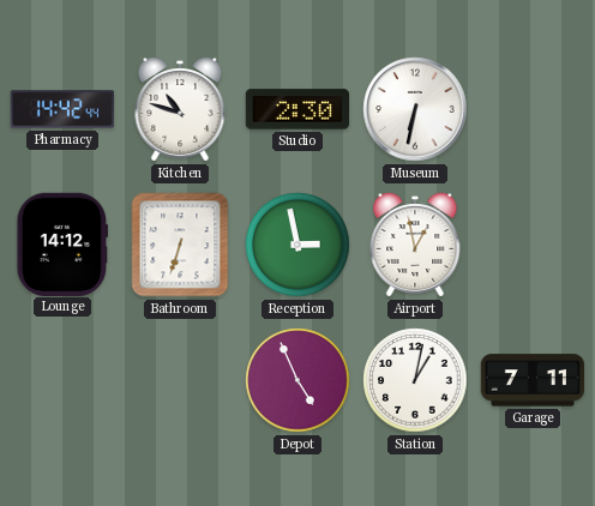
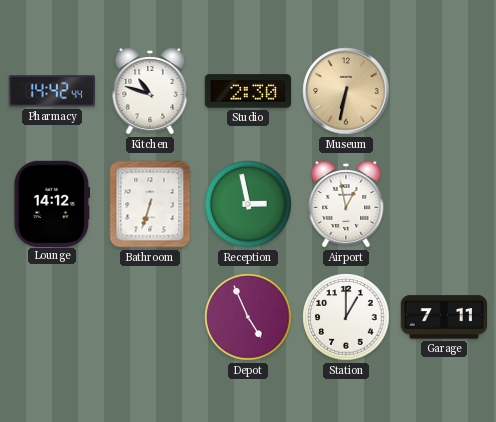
Museum dial: white -> champagne
Station: 1:02 -> 1:00
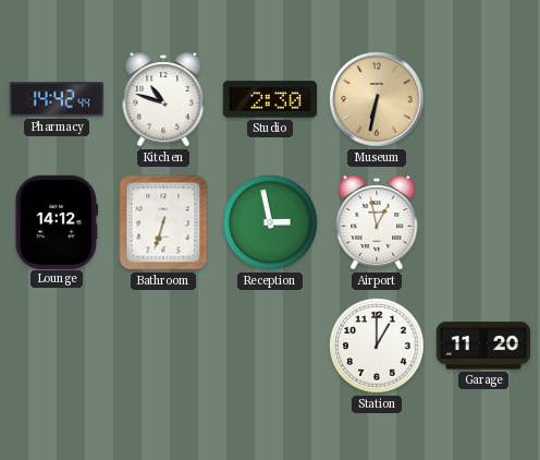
Depot: 4:56 -> none
Garage: 7:11 -> 11:20
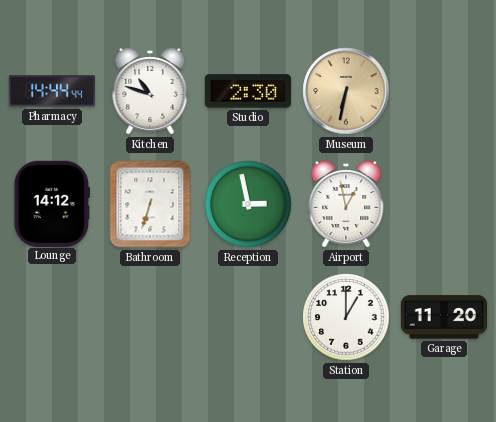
Pharmacy: 14:42 -> 14:44
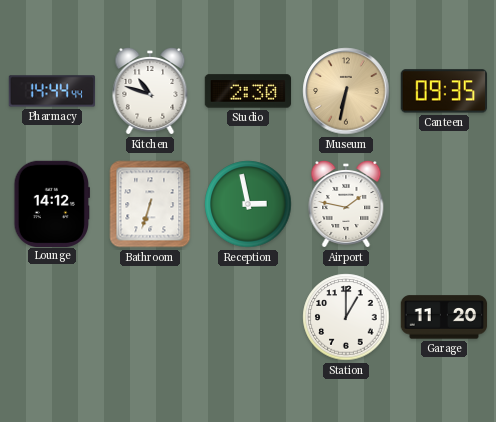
Canteen: none -> 09:35
Airport: 12:58 -> 1:47
